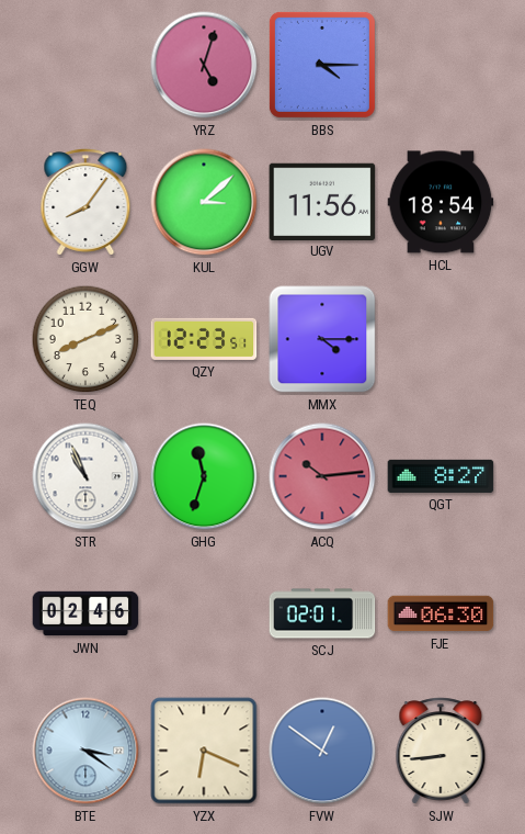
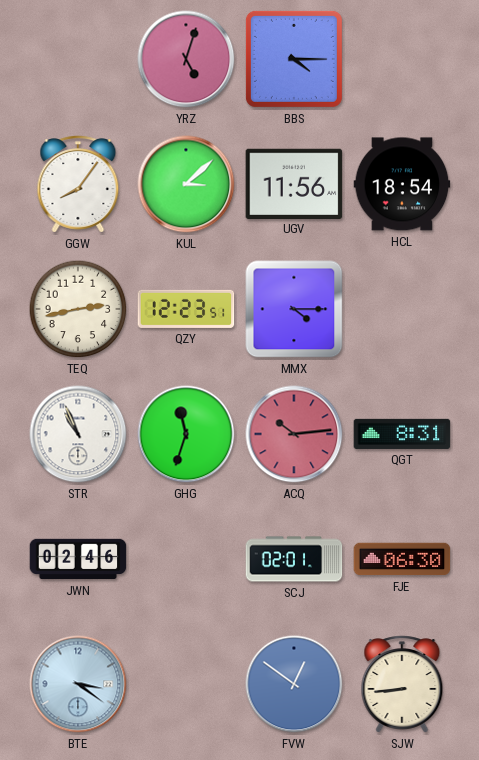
TEQ: 8:11 -> 2:43
QGT: 8:27 -> 8:31
YZX: 6:19 -> none
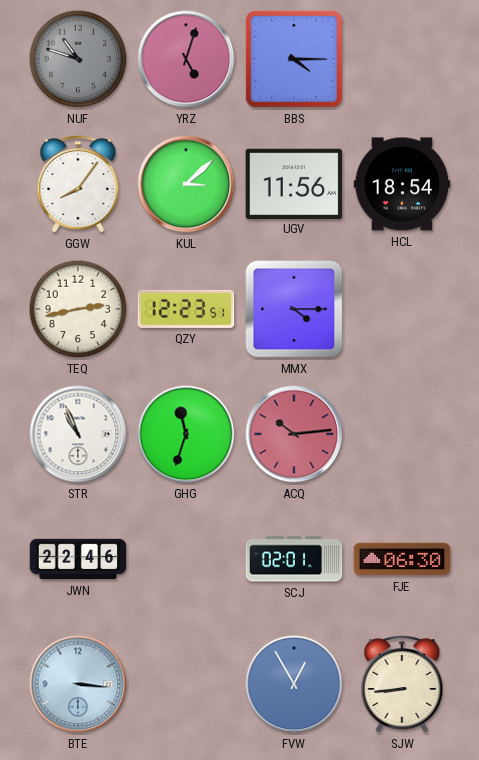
NUF: none -> 10:48
QGT: 8:31 -> none
JWN: 02:46 -> 22:46
BTE: 3:21 -> 3:16
FVW: 12:51 -> 12:55
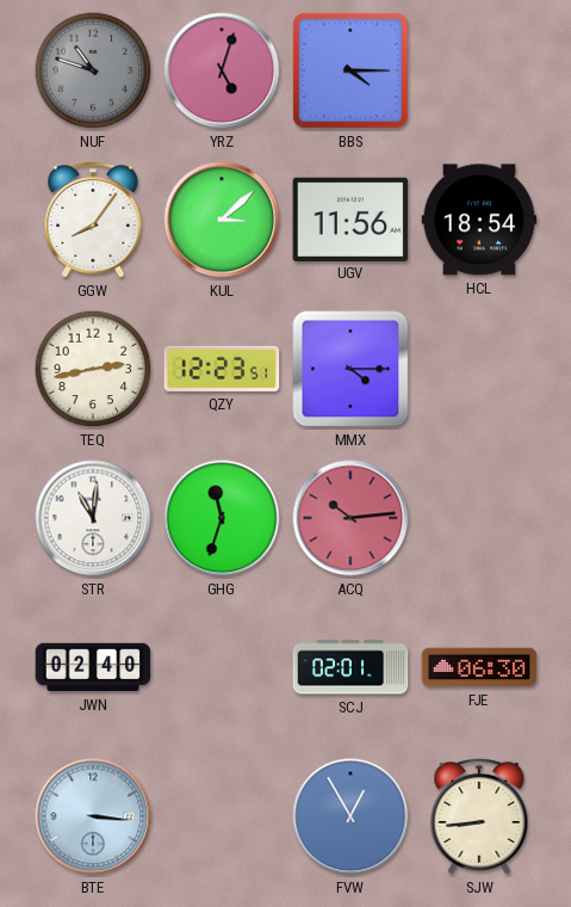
STR: 10:56 -> 11:01
JWN: 22:46 -> 02:40
